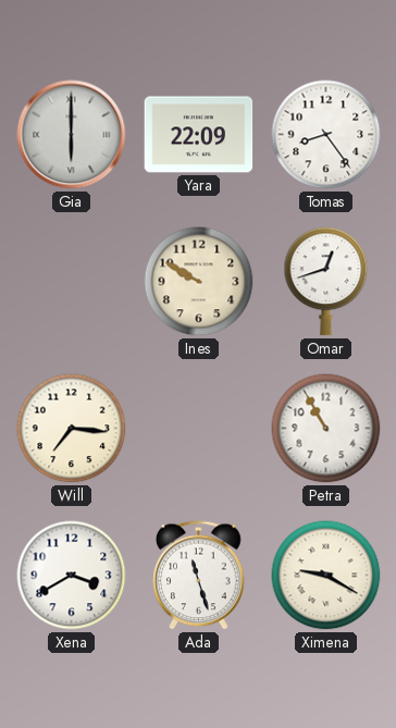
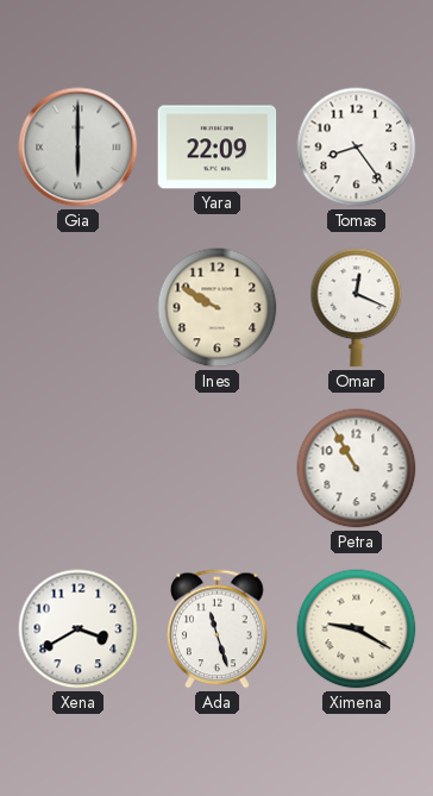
Omar: 12:42 -> 12:19
Will: 7:16 -> none
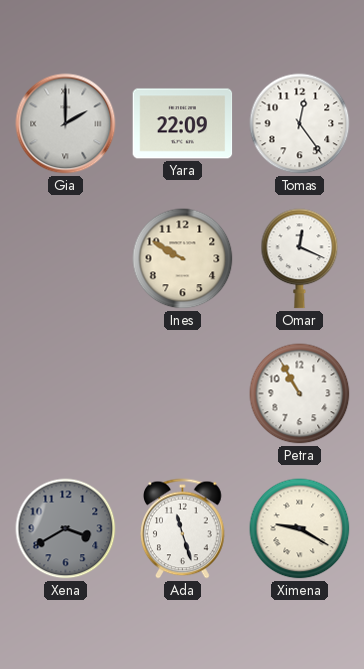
Gia: 6:00 -> 2:00
Tomas: 8:24 -> 12:24
Xena dial: white -> grey
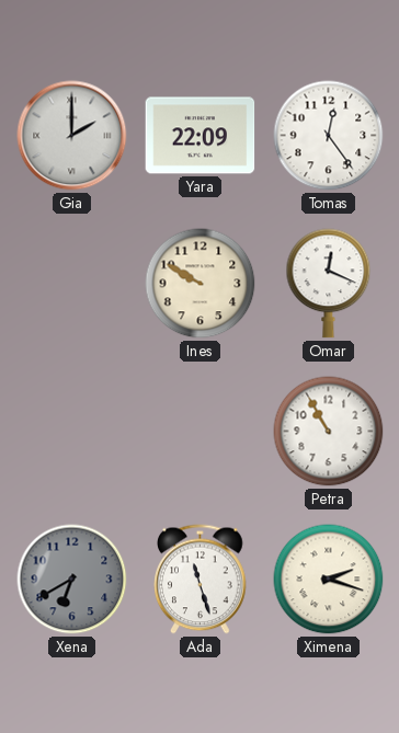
Xena: 3:40 -> 6:40
Ximena: 9:20 -> 2:18
